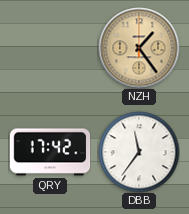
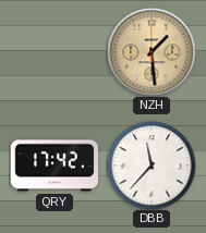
NZH: 1:24 -> 1:29
DBB: 11:36 -> 11:37
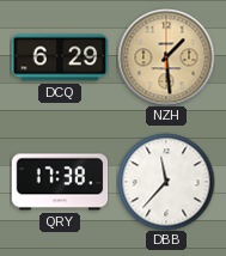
DCQ: none -> 6:29
QRY: 17:42 -> 17:38
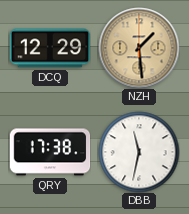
DCQ: 6:29 -> 12:29
DBB: 11:37 -> 11:32
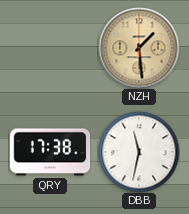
DCQ: 12:29 -> none
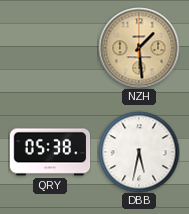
QRY: 17:38 -> 05:38
DBB: 11:32 -> 5:32
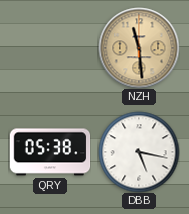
NZH: 1:29 -> 11:29
DBB: 5:32 -> 5:17
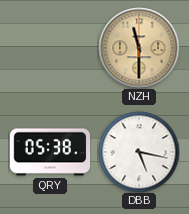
NZH: 11:29 -> 11:30
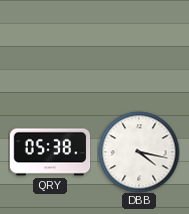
NZH: 11:30 -> none
DBB: 5:17 -> 4:17
